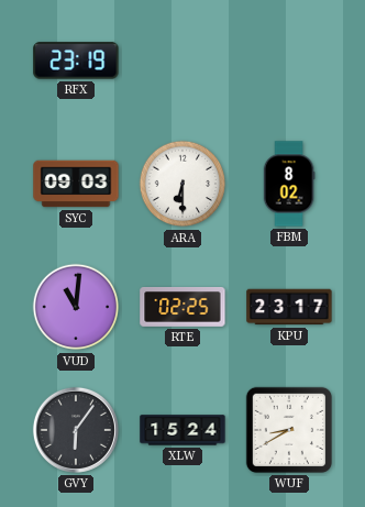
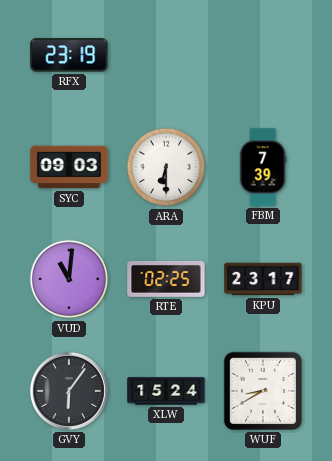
FBM: 8:02 -> 7:39
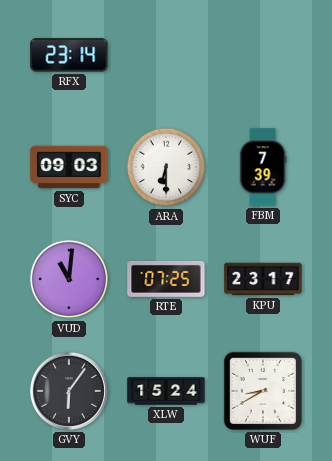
RFX: 23:19 -> 23:14
RTE: 02:25 -> 07:25
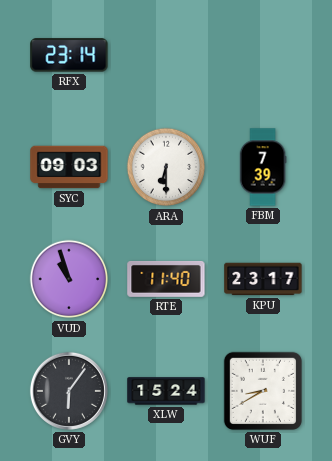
VUD: 11:01 -> 10:57
RTE: 07:25 -> 11:40
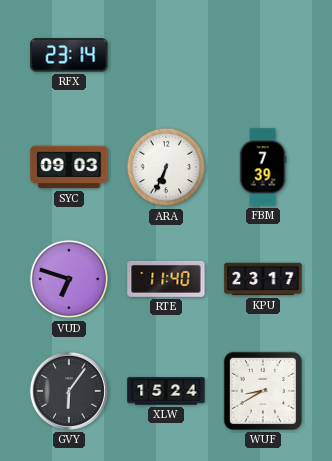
ARA: 6:30 -> 6:34
VUD: 10:57 -> 6:48
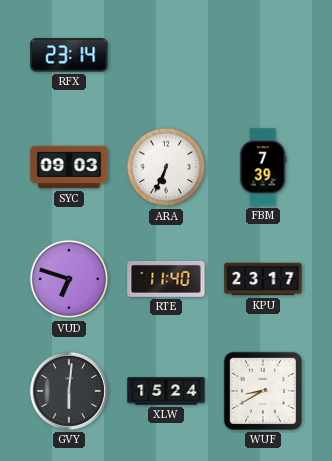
GVY: 6:06 -> 6:01
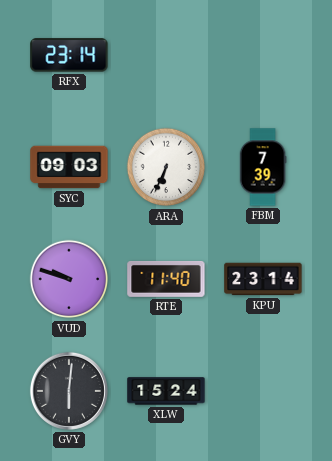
VUD: 6:48 -> 9:48
KPU: 23:17 -> 23:14
WUF: 8:40 -> none
